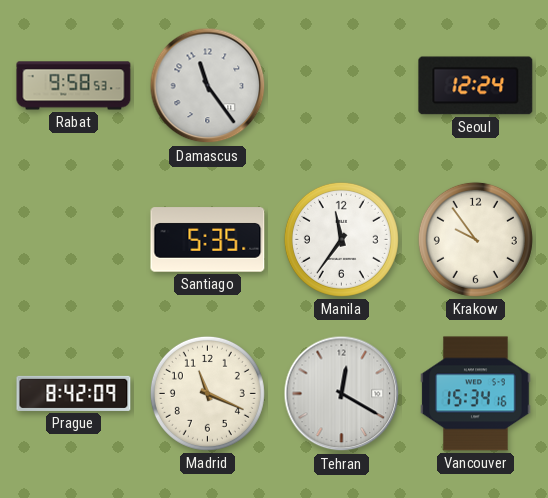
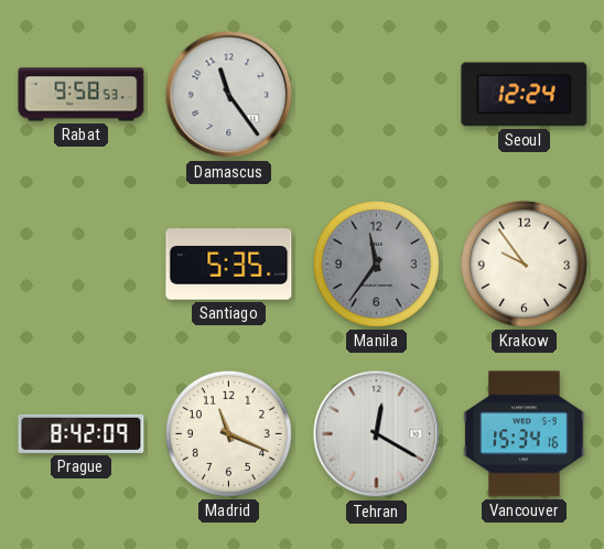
Manila dial: white -> grey
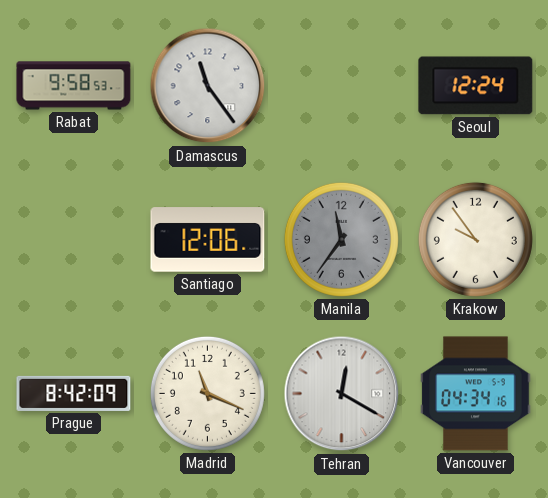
Santiago: 5:35 -> 12:06
Vancouver: 15:34 -> 04:34
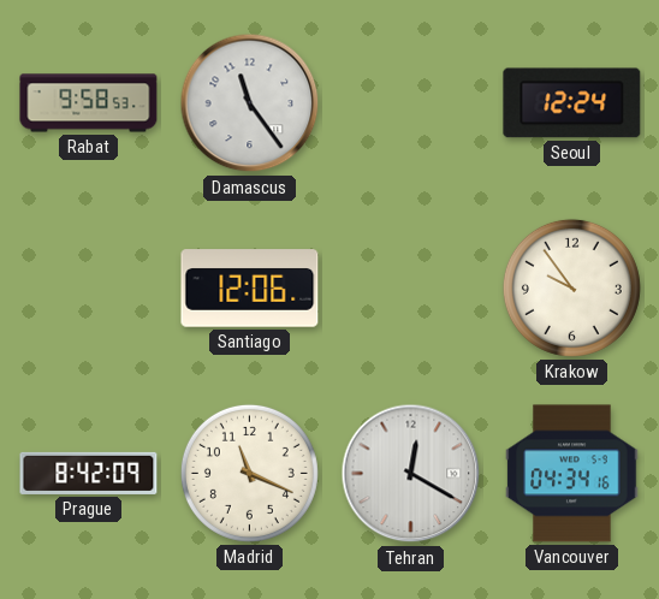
Manila: 11:36 -> none
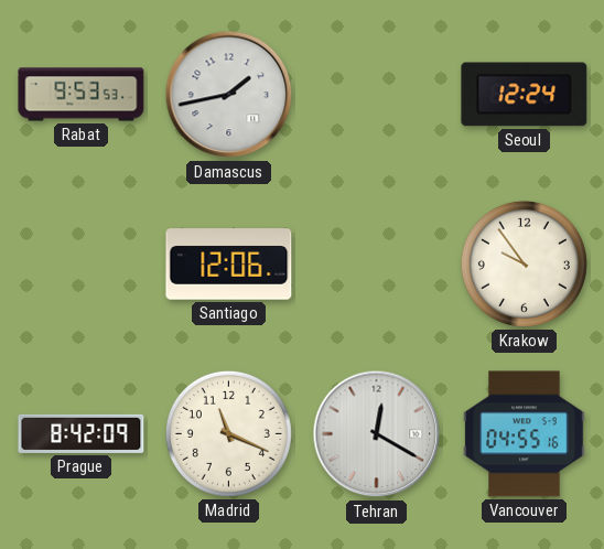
Rabat: 9:58 -> 9:53
Damascus: 11:24 -> 1:43
Vancouver: 04:34 -> 04:55
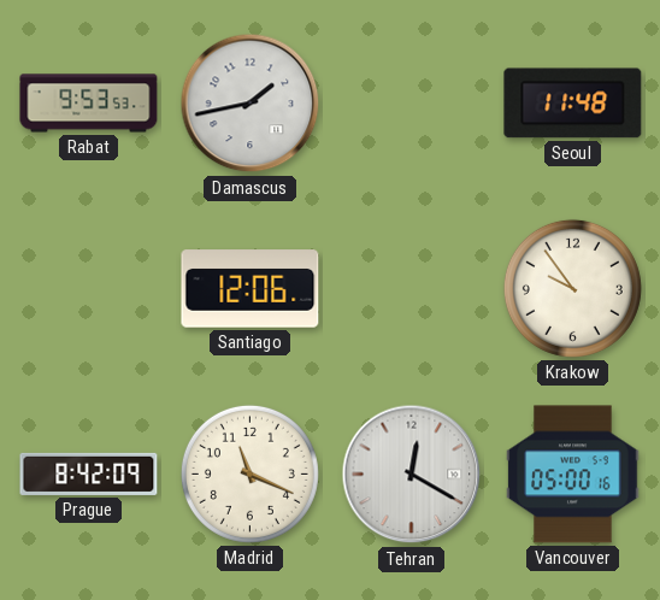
Seoul: 12:24 -> 11:48
Vancouver: 04:55 -> 05:00
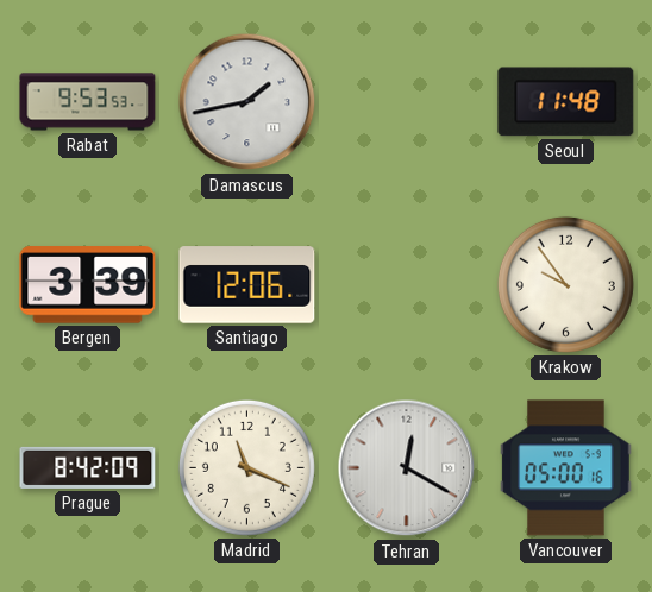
Bergen: none -> 3:39
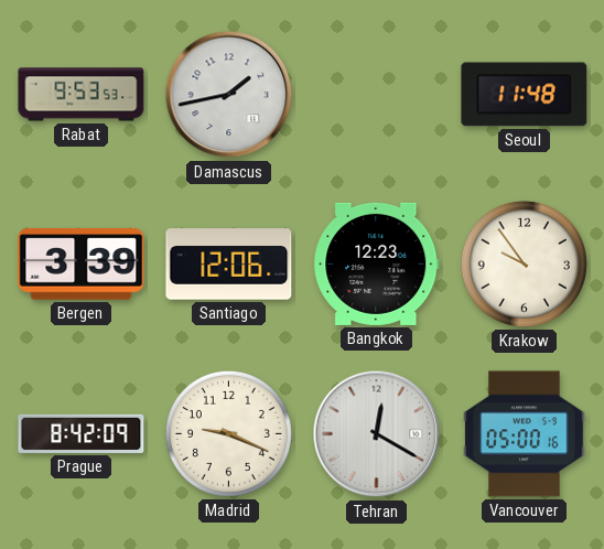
Bangkok: none -> 12:23
Madrid: 11:19 -> 9:19
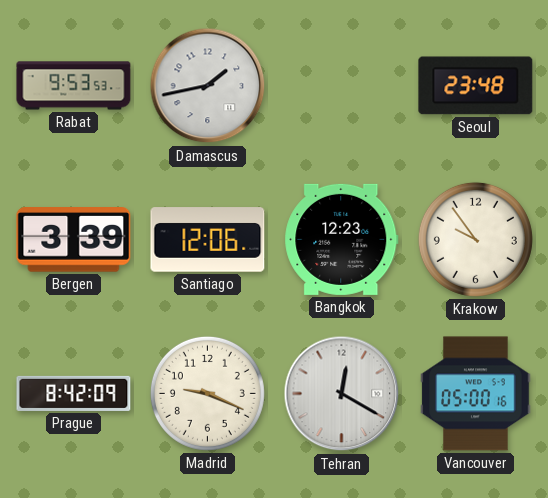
Seoul: 11:48 -> 23:48
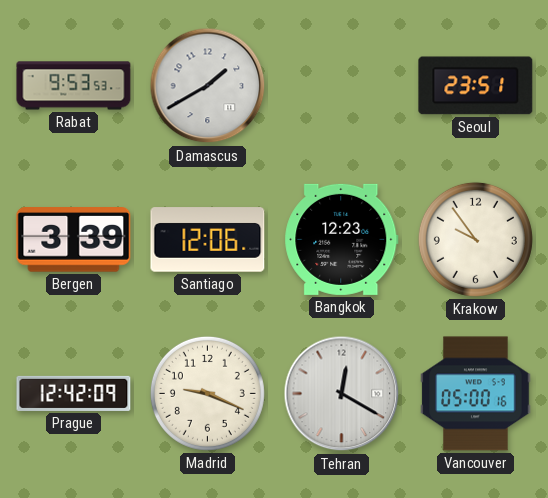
Damascus: 1:43 -> 1:40
Seoul: 23:48 -> 23:51
Prague: 8:42 -> 12:42
